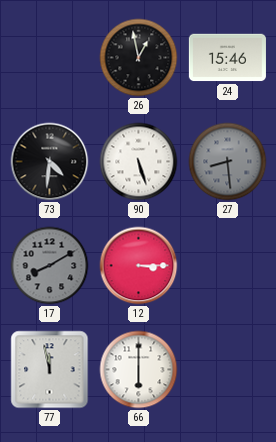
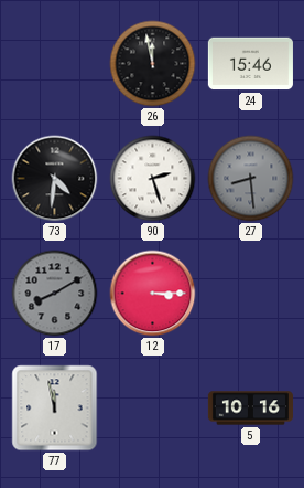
26: 12:58 -> 11:58
90: 5:27 -> 2:27
66: 6:00 -> none
5: none -> 10:16
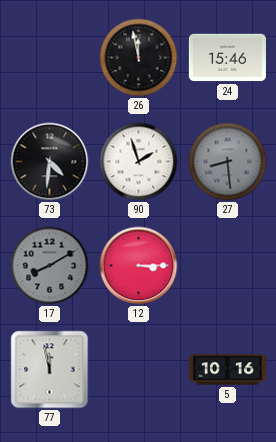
90: 2:27 -> 1:57
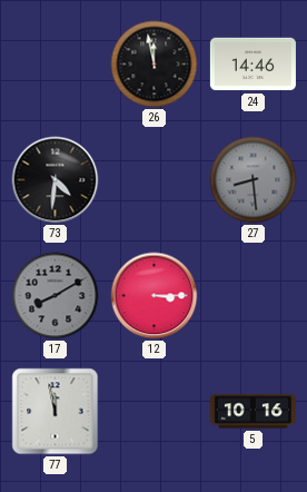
24: 15:46 -> 14:46
90: 1:57 -> none
